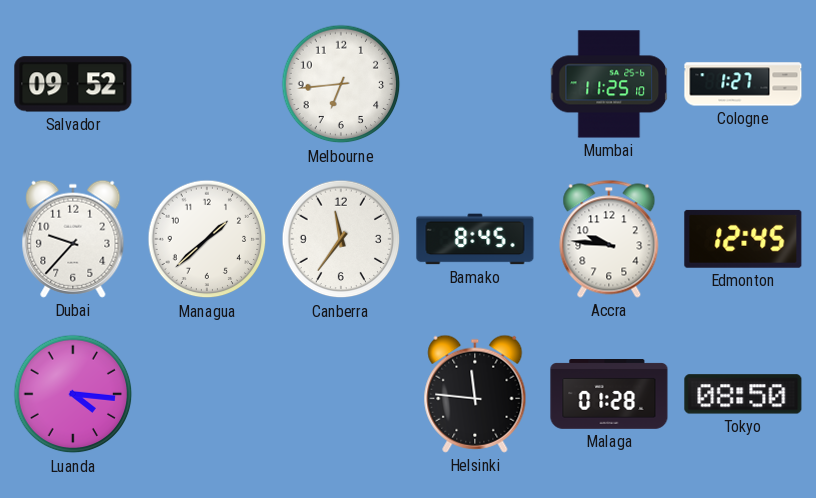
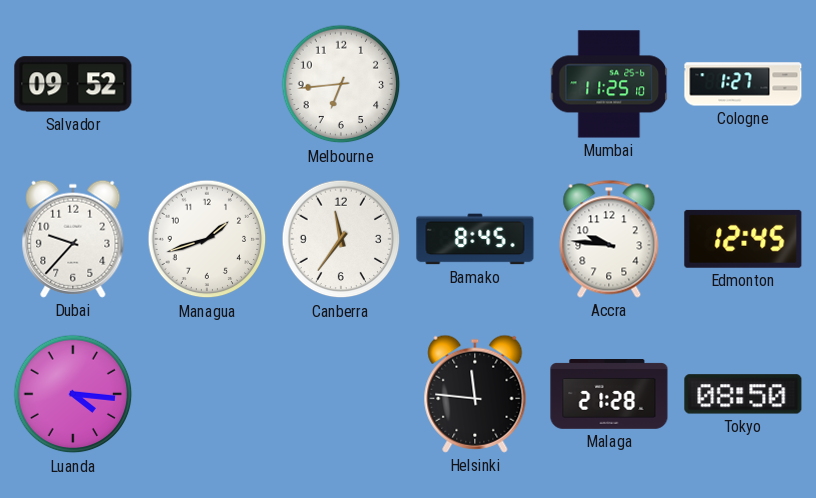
Managua: 1:38 -> 1:42
Malaga: 01:28 -> 21:28
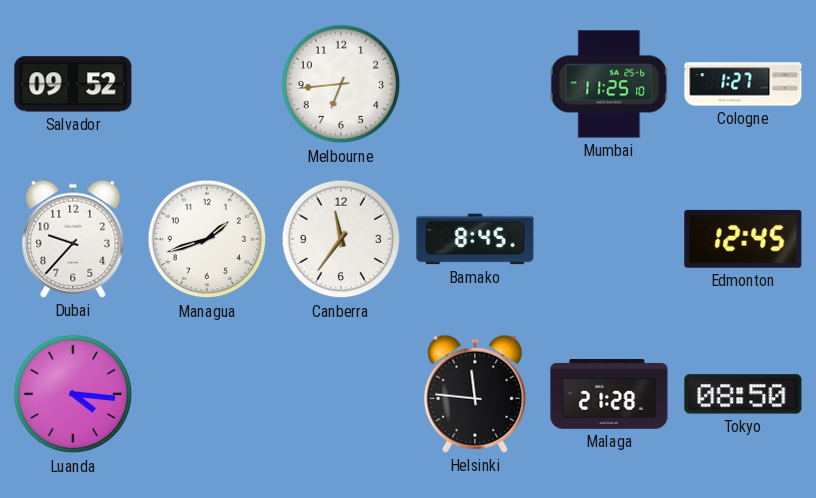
Accra: 9:46 -> none
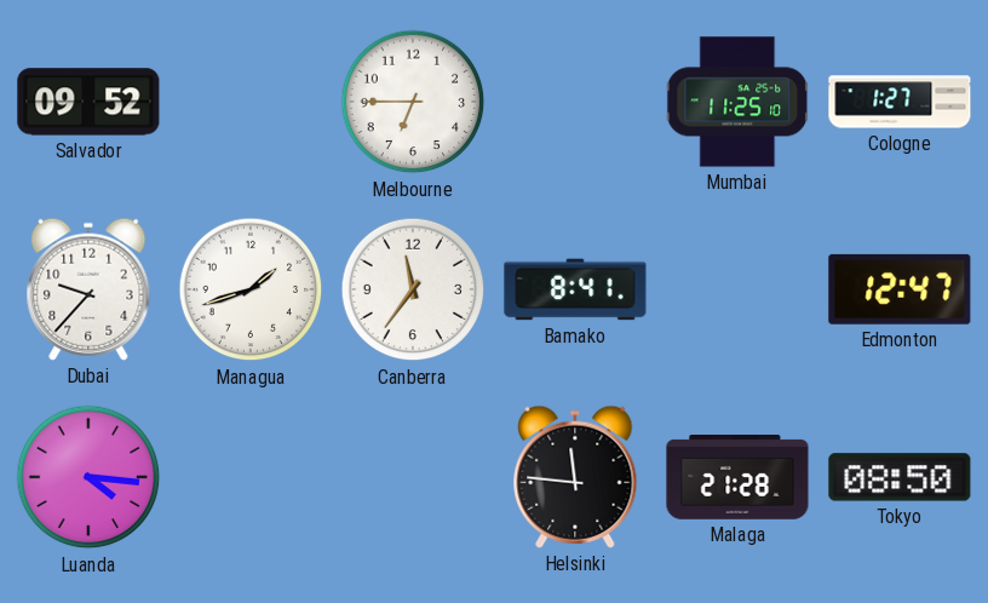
Melbourne: 6:44 -> 6:45
Bamako: 8:45 -> 8:41
Edmonton: 12:45 -> 12:47
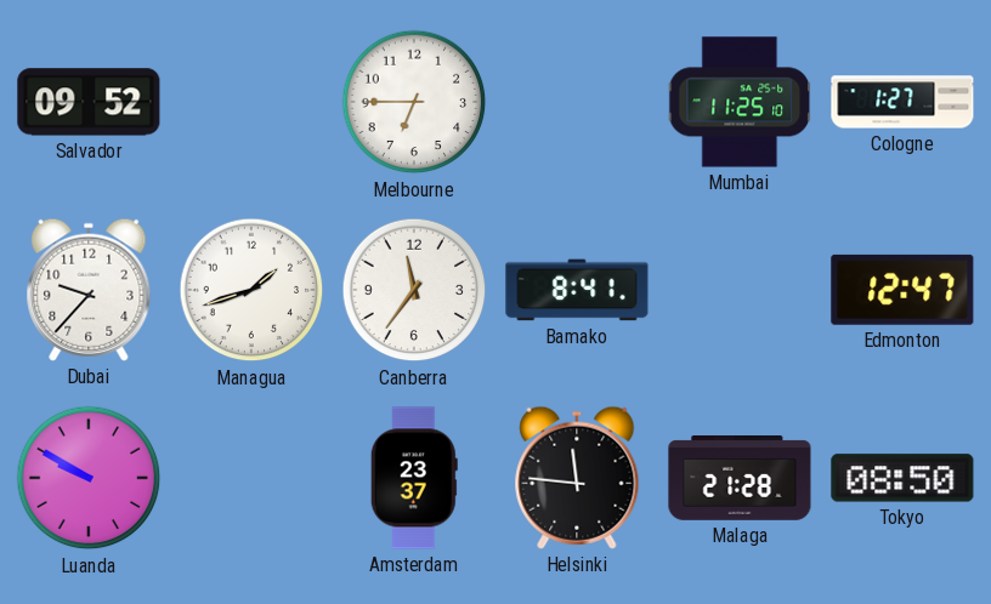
Luanda: 4:16 -> 9:50
Amsterdam: none -> 23:37
